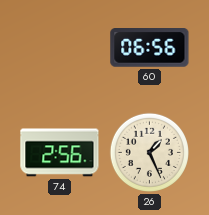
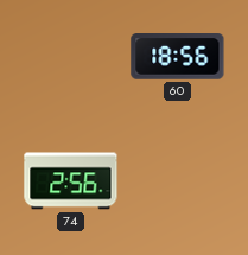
60: 06:56 -> 18:56
26: 1:26 -> none
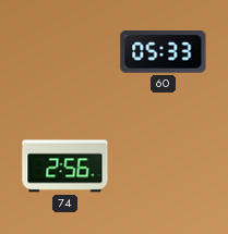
60: 18:56 -> 05:33
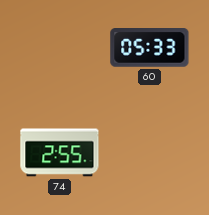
74: 2:56 -> 2:55
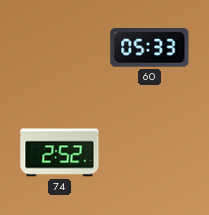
74: 2:55 -> 2:52
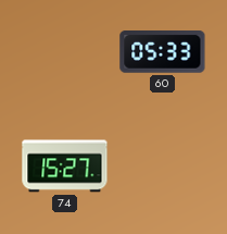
74: 2:52 -> 15:27
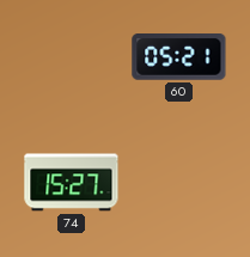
60: 05:33 -> 05:21
